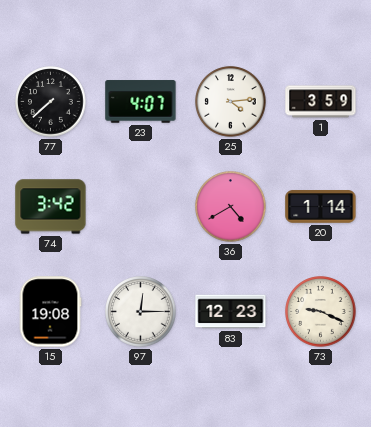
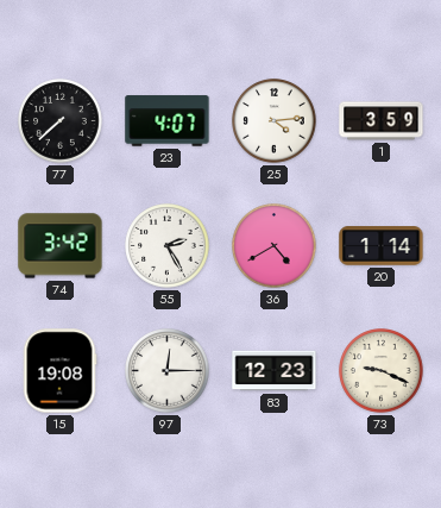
55: none -> 2:25
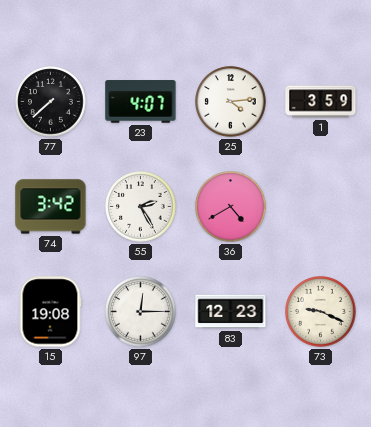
20: 1:14 -> none
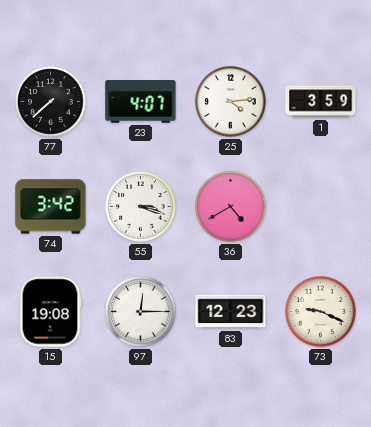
55: 2:25 -> 3:18
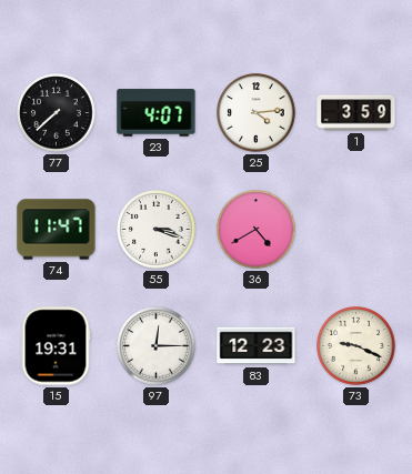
74: 3:42 -> 11:47
15: 19:08 -> 19:31
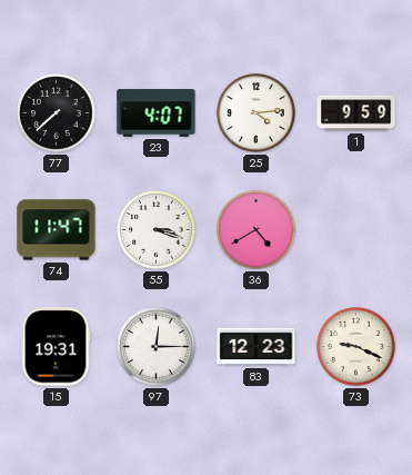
1: 3:59 -> 9:59
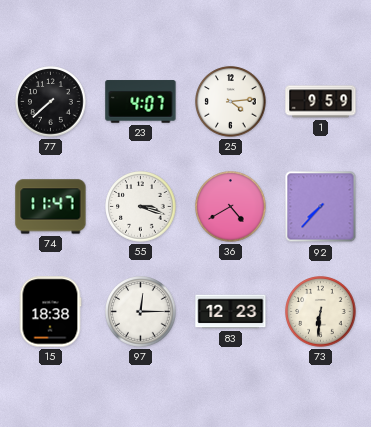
92: none -> 7:37
15: 19:31 -> 18:38
73: 9:19 -> 6:31
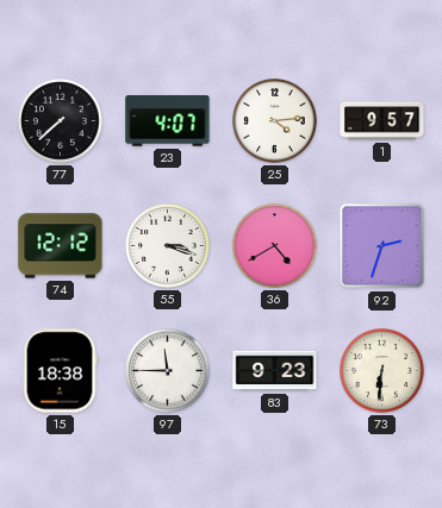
1: 9:59 -> 9:57
74: 11:47 -> 12:12
92: 7:37 -> 2:33
97: 12:15 -> 11:45
83: 12:23 -> 9:23
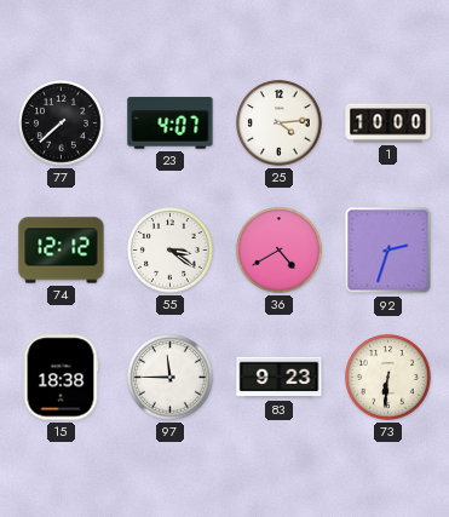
1: 9:57 -> 10:00
55: 3:18 -> 3:21
